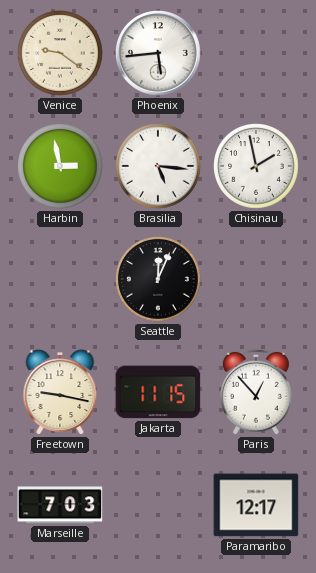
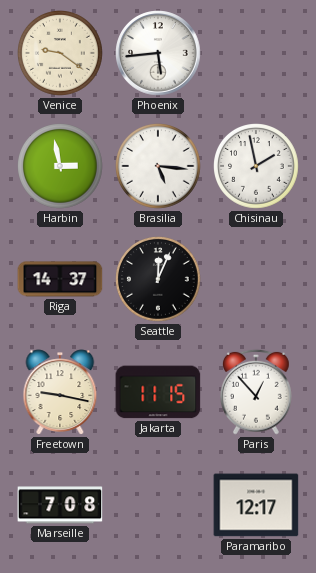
Riga: none -> 14:37
Marseille: 7:03 -> 7:08
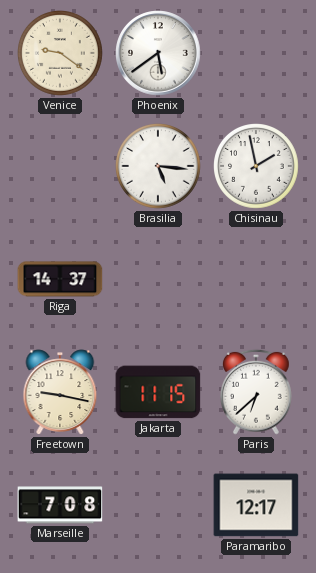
Phoenix: 5:44 -> 5:39
Harbin: 2:58 -> none
Seattle: 12:04 -> none
Paris: 12:53 -> 6:38
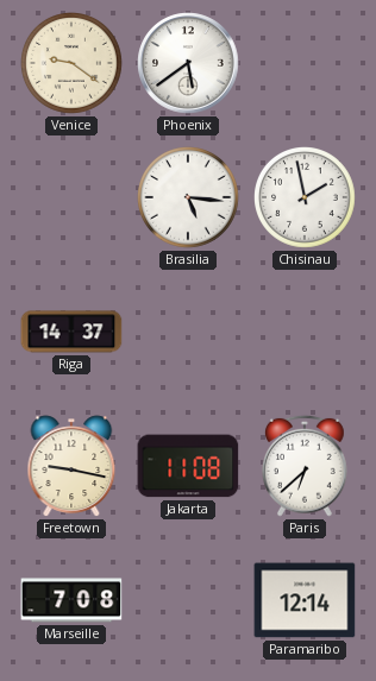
Jakarta: 11:15 -> 11:08
Paramaribo: 12:17 -> 12:14
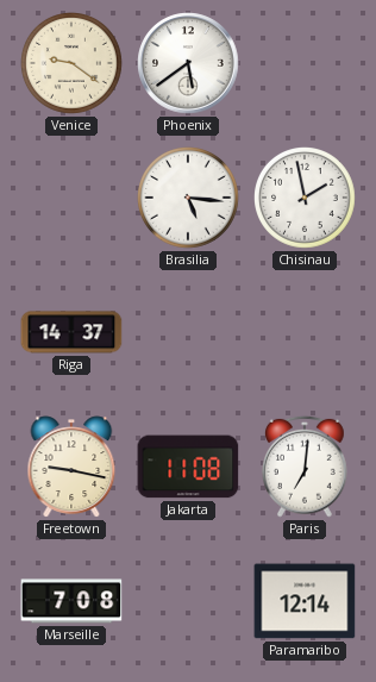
Paris: 6:38 -> 7:01
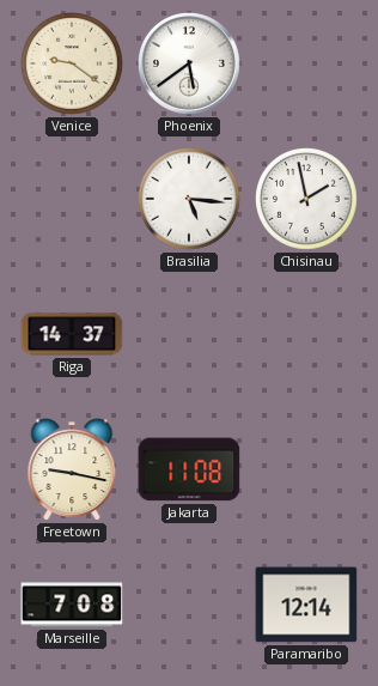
Paris: 7:01 -> none
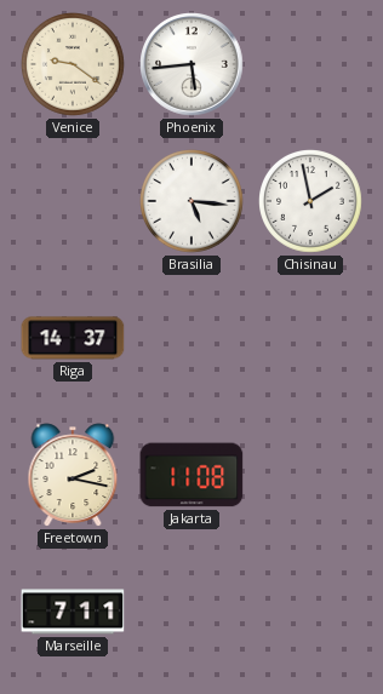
Phoenix: 5:39 -> 5:44
Freetown: 9:17 -> 2:17
Marseille: 7:08 -> 7:11
Paramaribo: 12:14 -> none
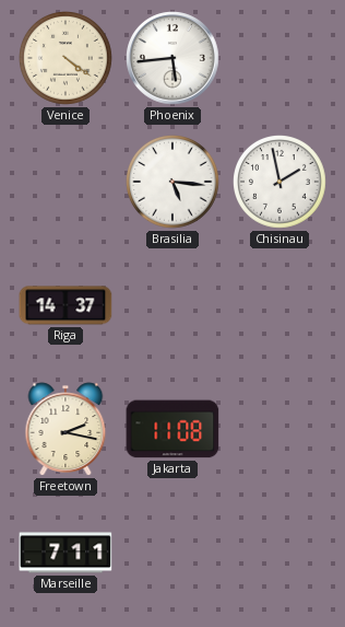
Venice: 9:21 -> 4:21
